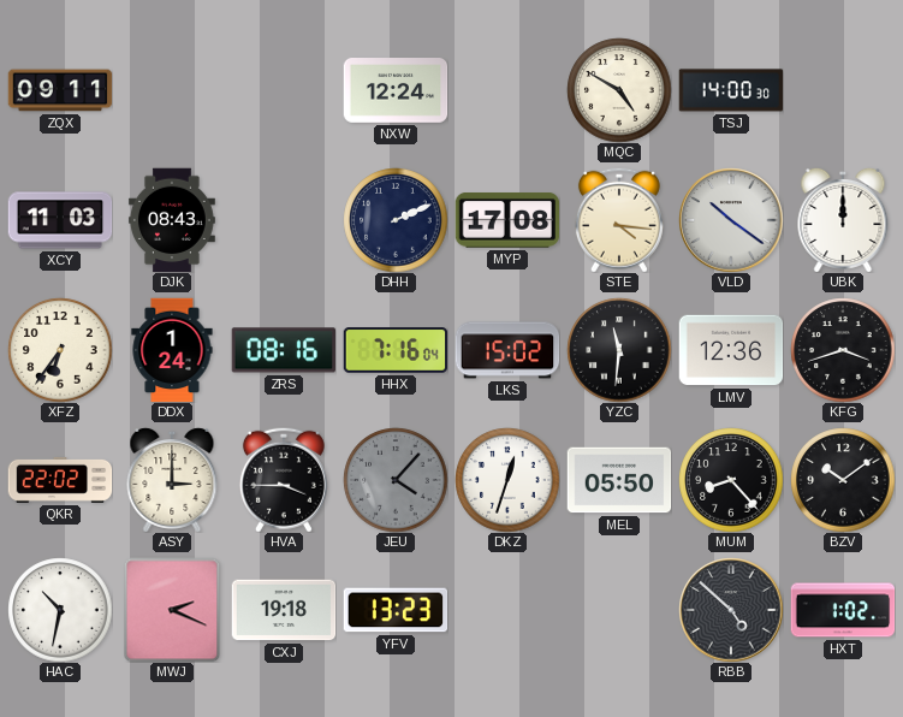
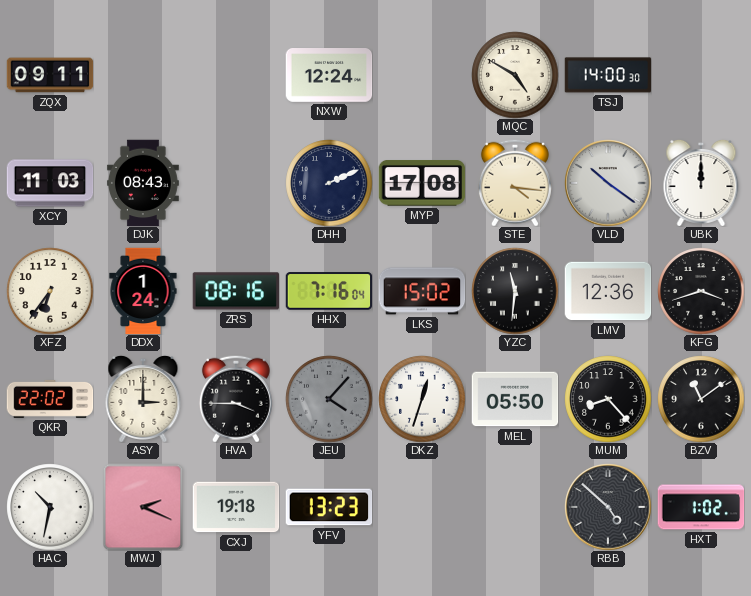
BZV: 10:09 -> 11:09
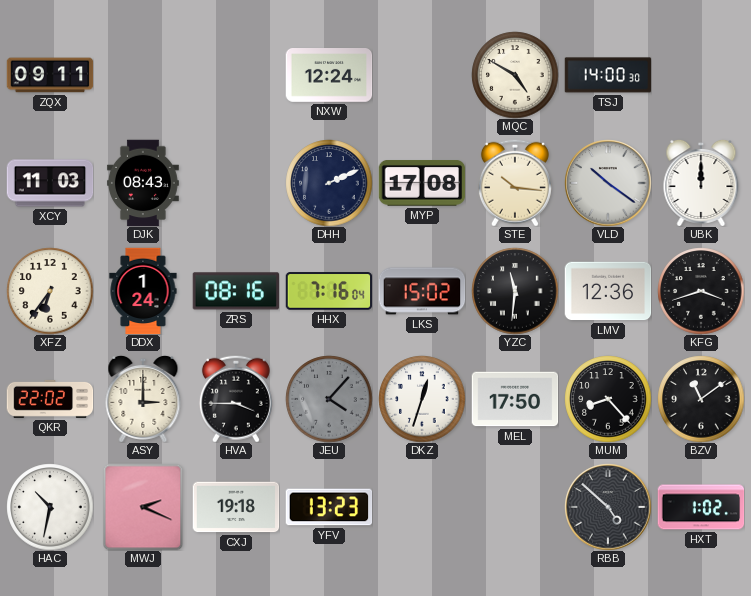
STE: 4:16 -> 10:16
MEL: 05:50 -> 17:50
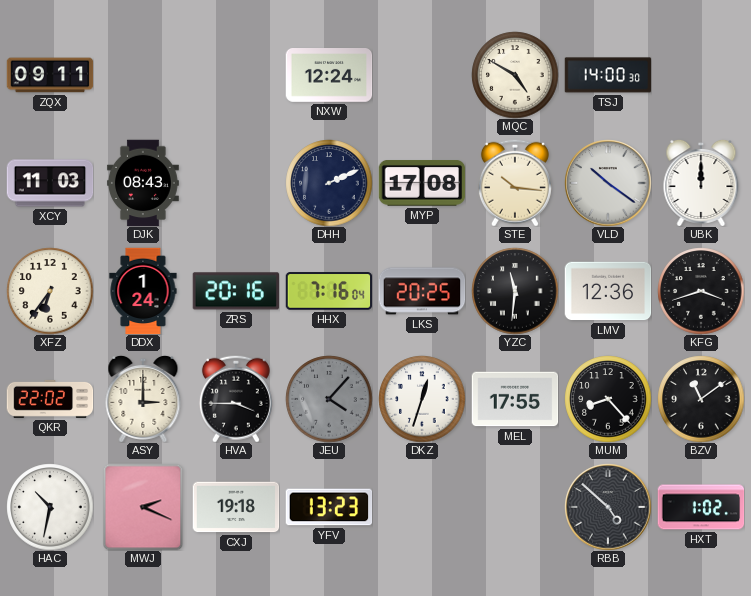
ZRS: 08:16 -> 20:16
LKS: 15:02 -> 20:25
MEL: 17:50 -> 17:55
